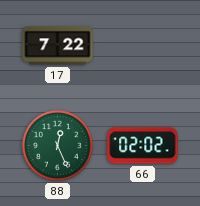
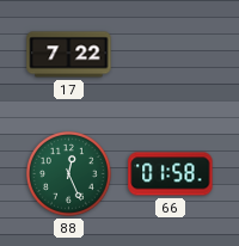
66: 02:02 -> 01:58
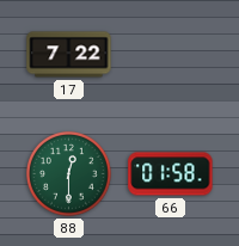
88: 12:26 -> 12:30
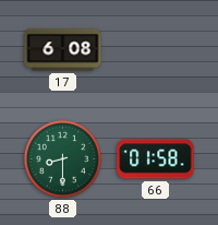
17: 7:22 -> 6:08
88: 12:30 -> 8:30
